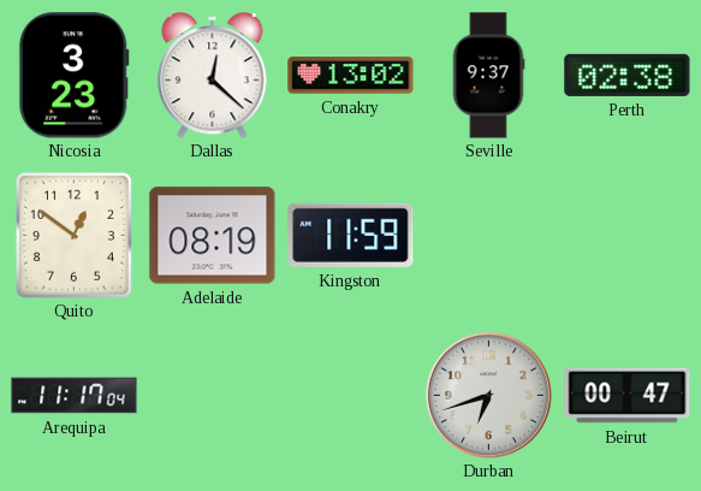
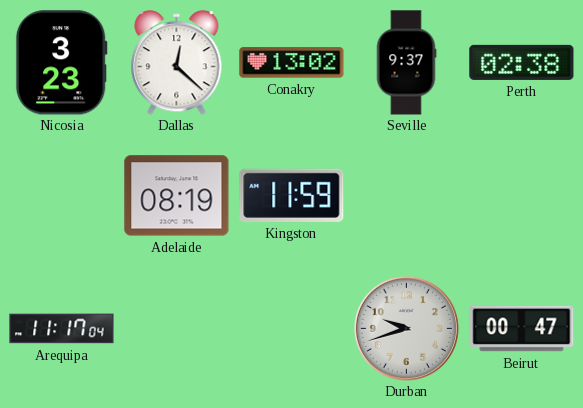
Quito: 12:51 -> none
Durban: 6:42 -> 9:42
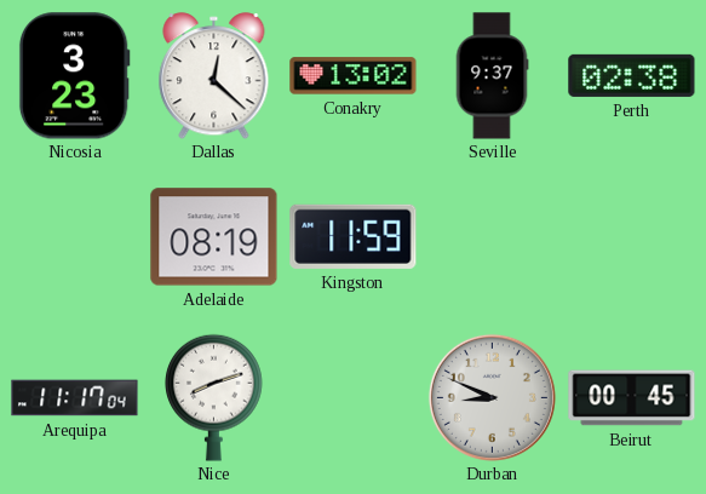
Nice: none -> 8:12
Durban: 9:42 -> 8:49
Beirut: 00:47 -> 00:45
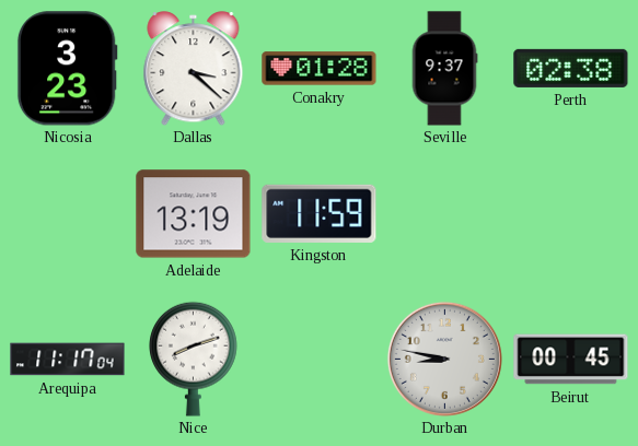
Dallas: 12:22 -> 3:22
Conakry: 13:02 -> 01:28
Adelaide: 08:19 -> 13:19
Durban: 8:49 -> 8:47
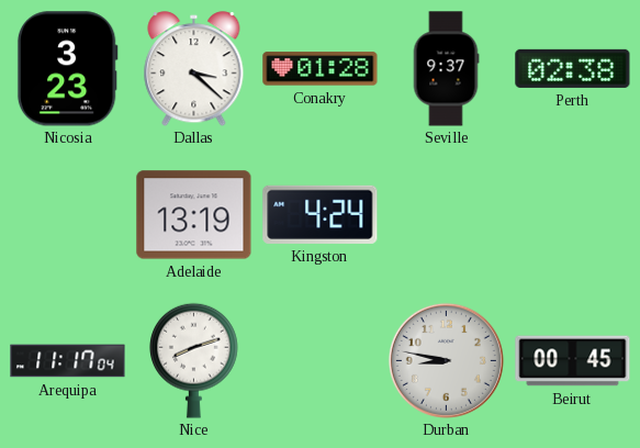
Kingston: 11:59 -> 4:24
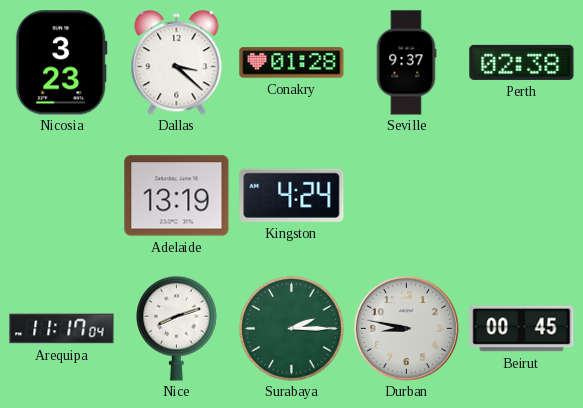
Surabaya: none -> 2:15
